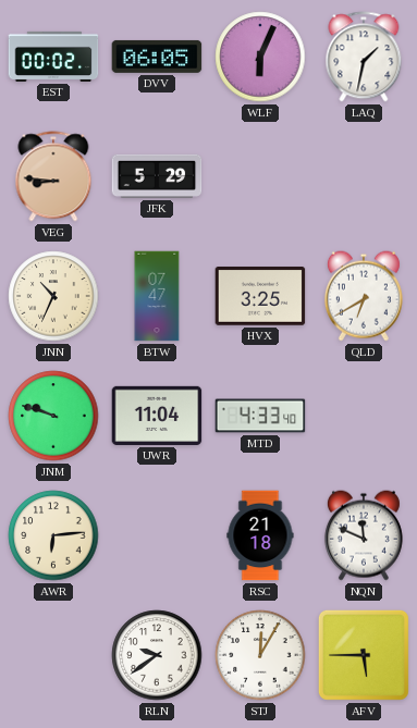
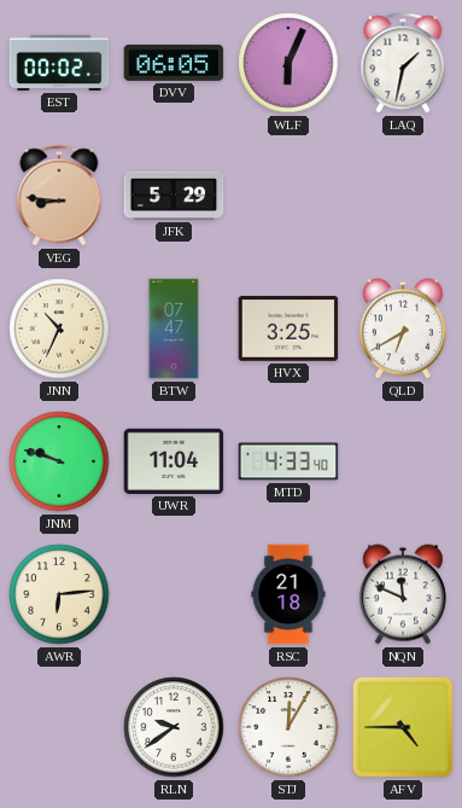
AFV: 5:45 -> 4:45
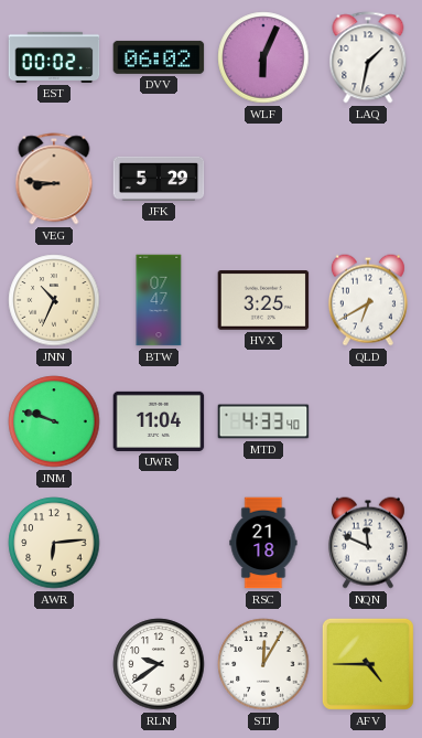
DVV: 06:05 -> 06:02
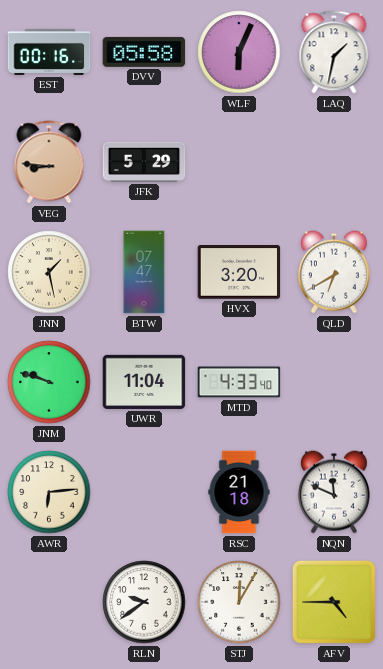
EST: 00:02 -> 00:16
DVV: 06:02 -> 05:58
JNN: 10:34 -> 1:28
HVX: 3:25 -> 3:20
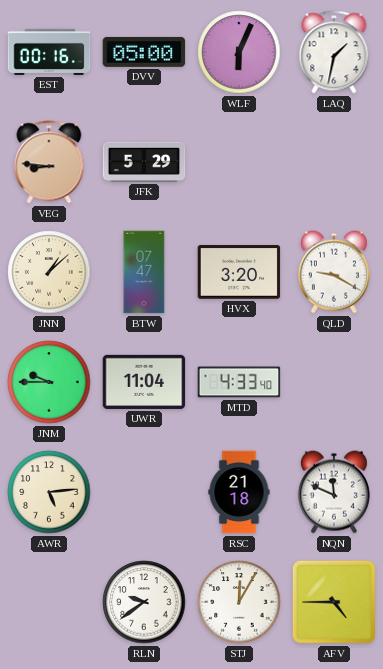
DVV: 05:58 -> 05:00
JNN: 1:28 -> 1:08
QLD: 6:40 -> 9:20
JNM: 9:48 -> 9:45
AWR: 6:14 -> 5:14
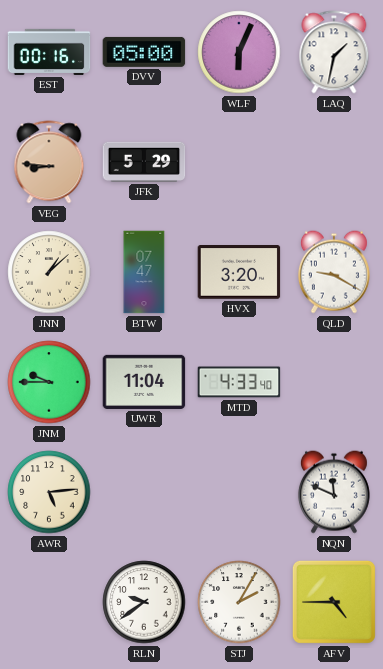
RSC: 21:18 -> none
STJ: 12:05 -> 2:05
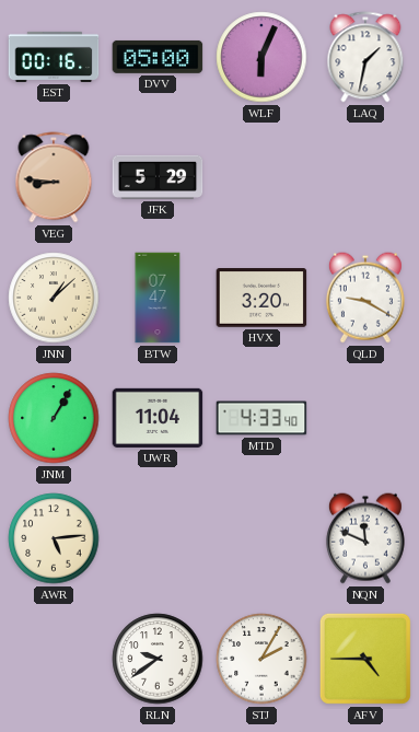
JNM: 9:45 -> 1:05
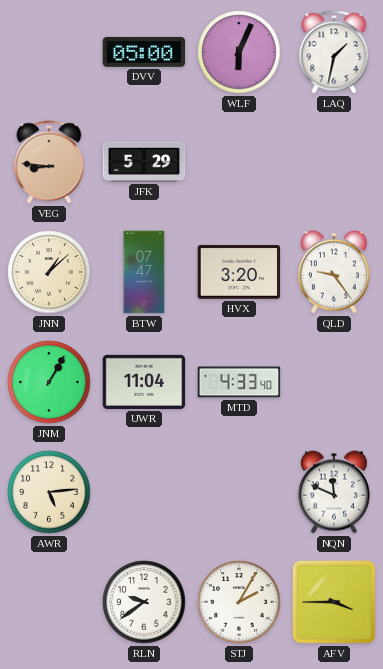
EST: 00:16 -> none
QLD: 9:20 -> 9:24
AFV: 4:45 -> 3:45
